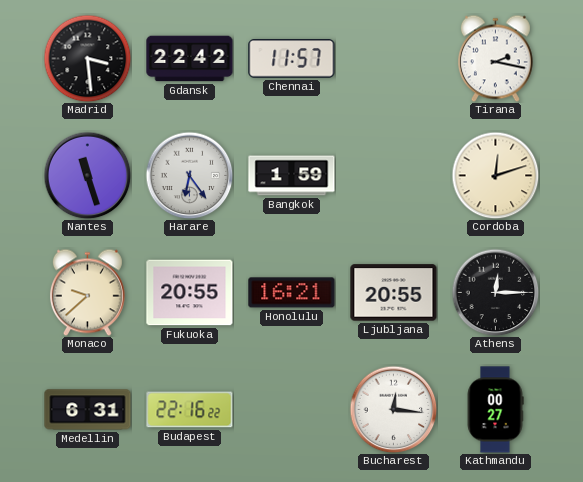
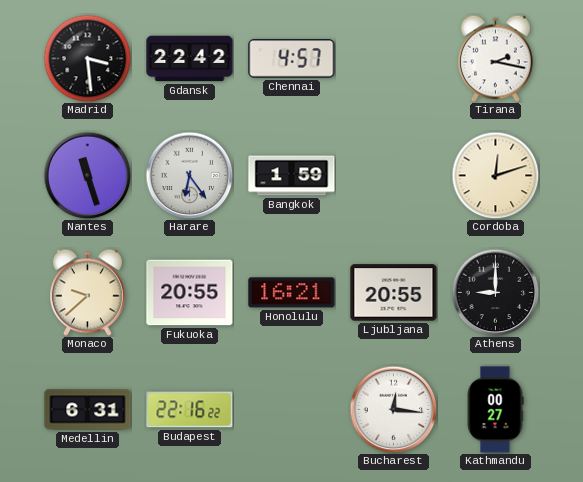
Chennai: 11:57 -> 4:57
Athens: 12:15 -> 9:00
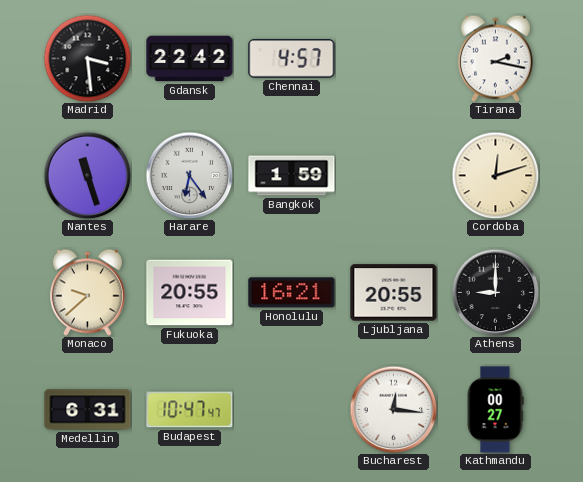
Budapest: 22:16 -> 10:47
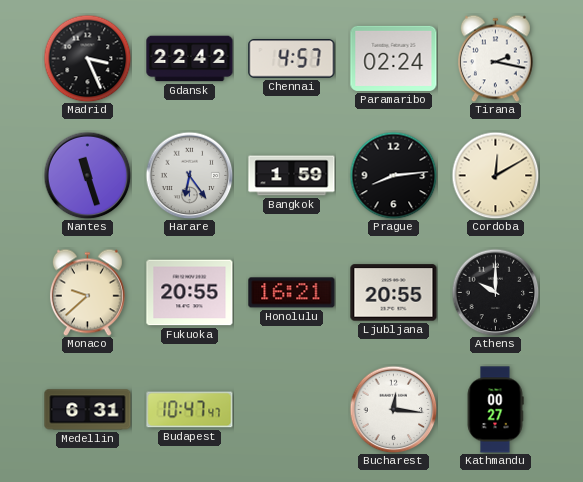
Madrid: 3:29 -> 3:26
Paramaribo: none -> 02:24
Prague: none -> 8:14
Cordoba: 12:12 -> 12:10
Athens: 9:00 -> 10:00
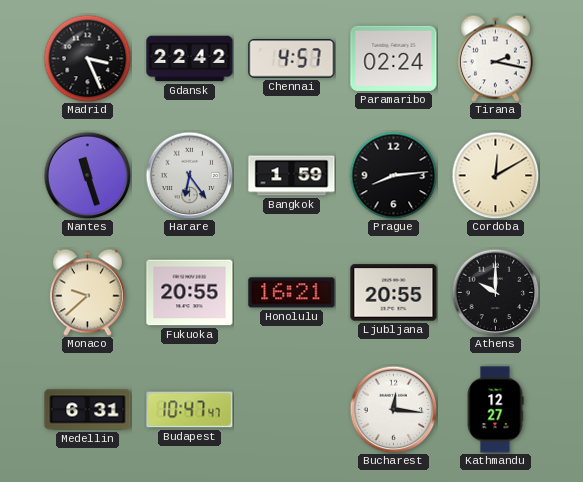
Kathmandu: 00:27 -> 12:27
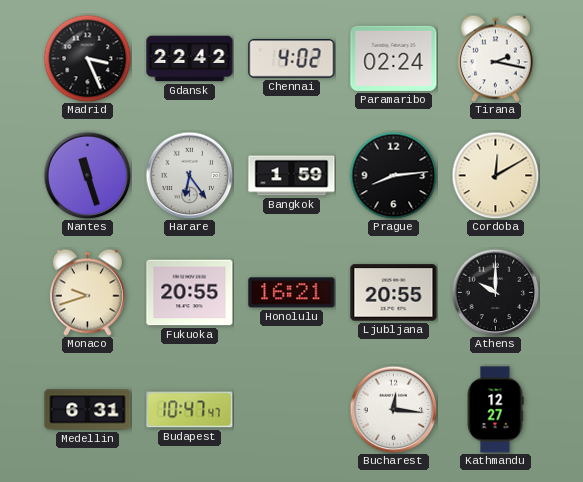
Chennai: 4:57 -> 4:02
Monaco: 9:38 -> 9:42
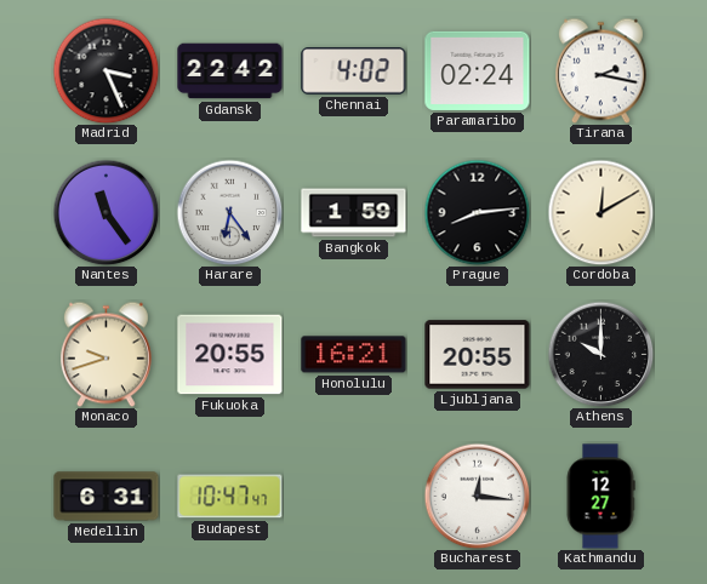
Nantes: 11:27 -> 11:24
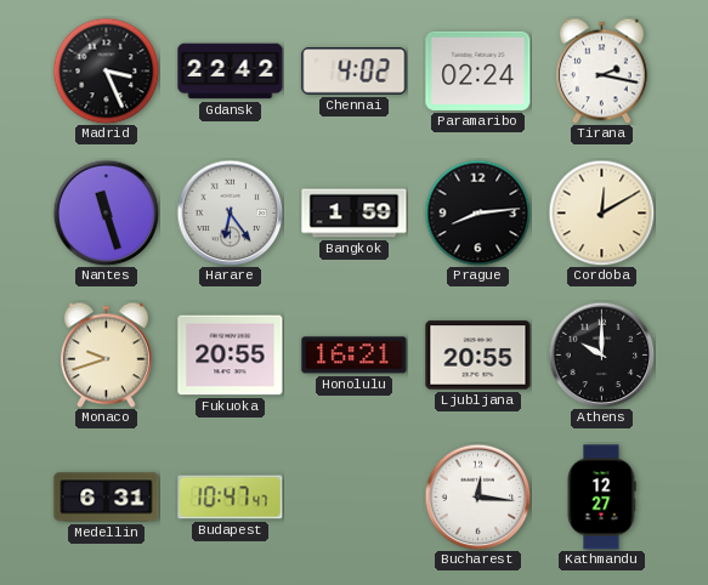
Nantes: 11:24 -> 11:27
